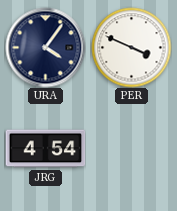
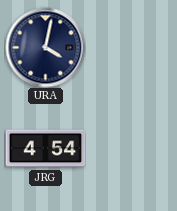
URA: 4:06 -> 4:02
PER: 3:49 -> none
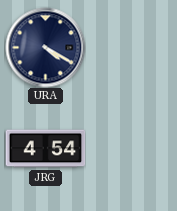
URA: 4:02 -> 4:20
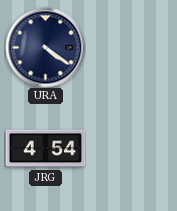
URA: 4:20 -> 4:21
